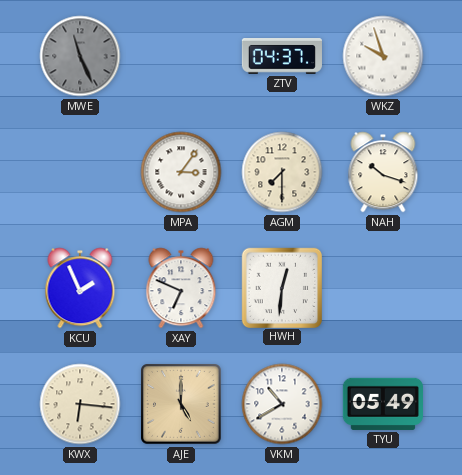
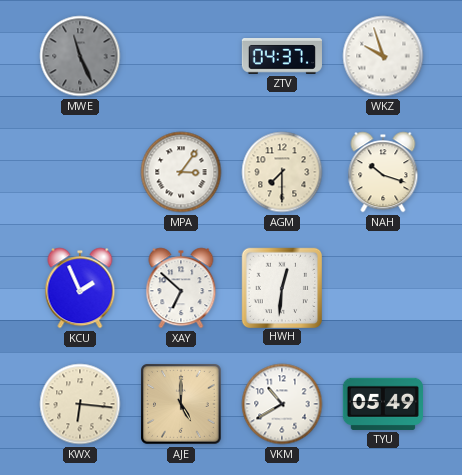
XAY: 6:49 -> 6:52
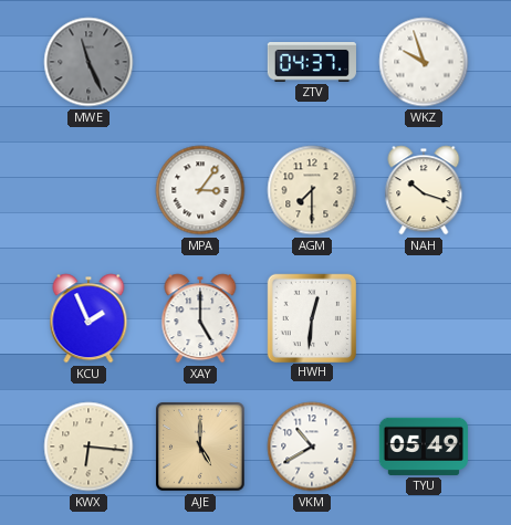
XAY: 6:52 -> 5:00
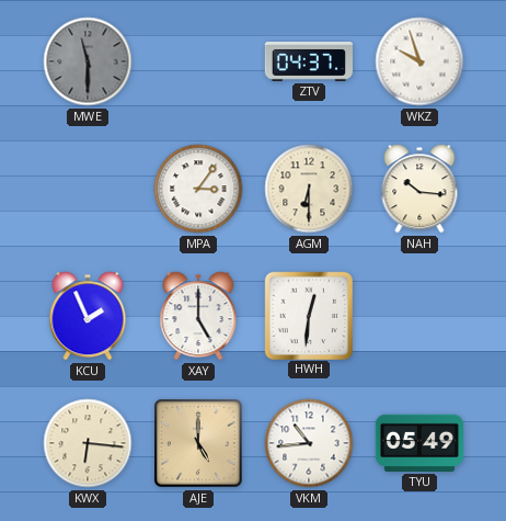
MWE: 11:26 -> 11:30
AGM: 7:30 -> 6:30
NAH: 10:18 -> 10:16
VKM: 10:40 -> 10:44
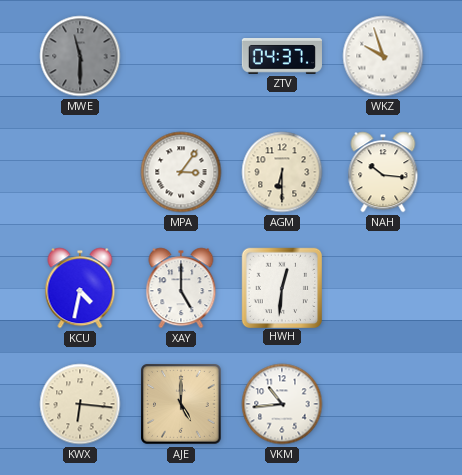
KCU: 1:56 -> 4:32
TYU: 05:49 -> none
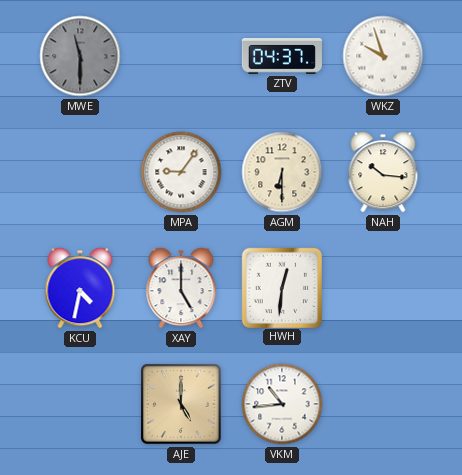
MPA: 3:06 -> 9:06
KWX: 6:16 -> none
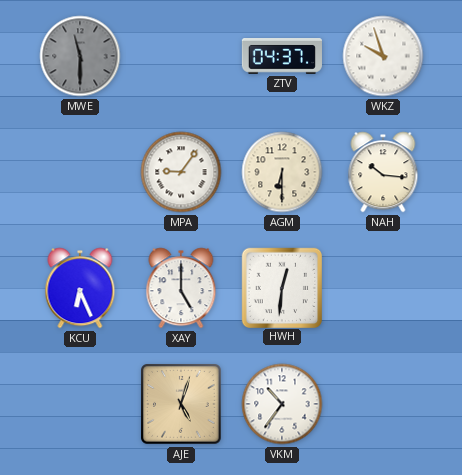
KCU: 4:32 -> 6:26
AJE: 5:00 -> 5:03
VKM: 10:44 -> 10:36
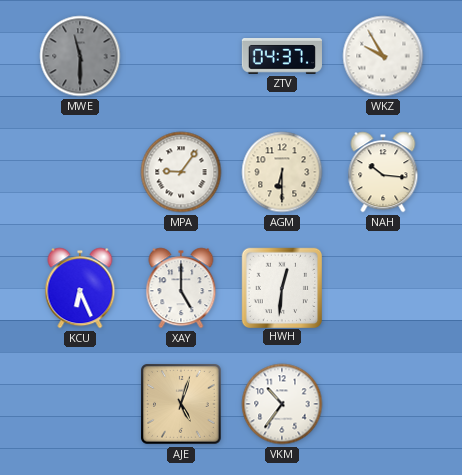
WKZ: 9:57 -> 9:55
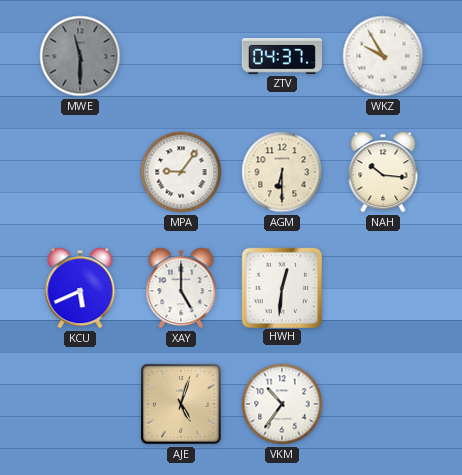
KCU: 6:26 -> 5:41
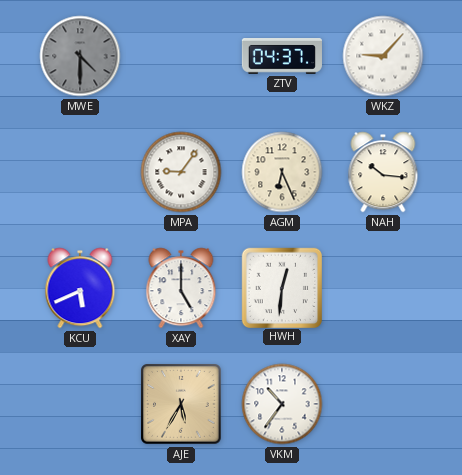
MWE: 11:30 -> 4:30
WKZ: 9:55 -> 9:07
AGM: 6:30 -> 6:26
AJE: 5:03 -> 5:35
